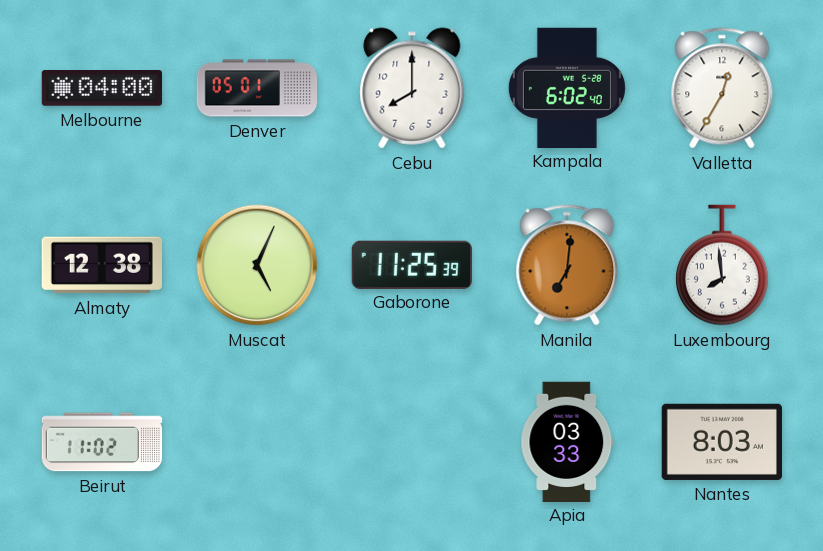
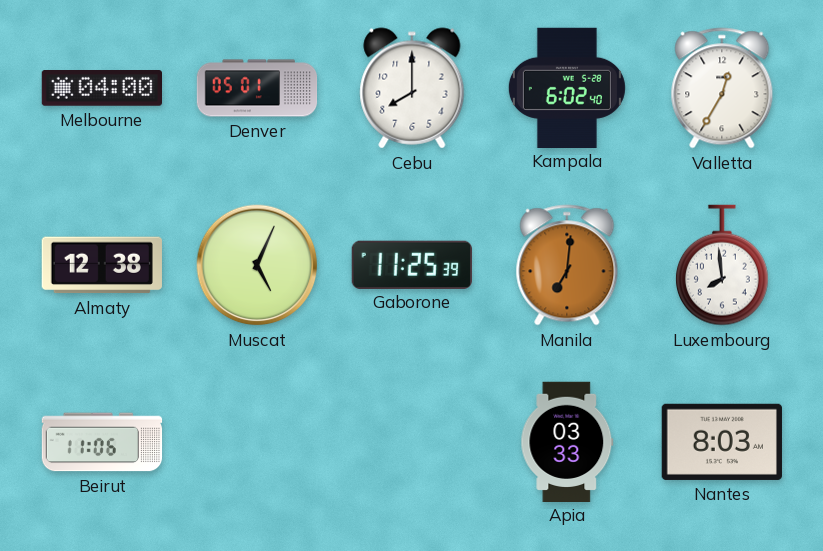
Beirut: 11:02 -> 11:06
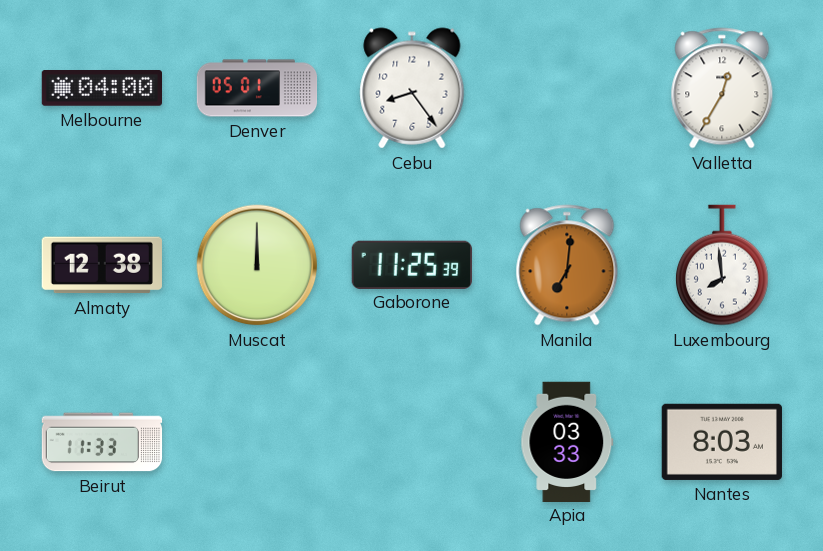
Cebu: 8:00 -> 8:24
Kampala: 6:02 -> none
Muscat: 5:04 -> 12:00
Beirut: 11:06 -> 11:33
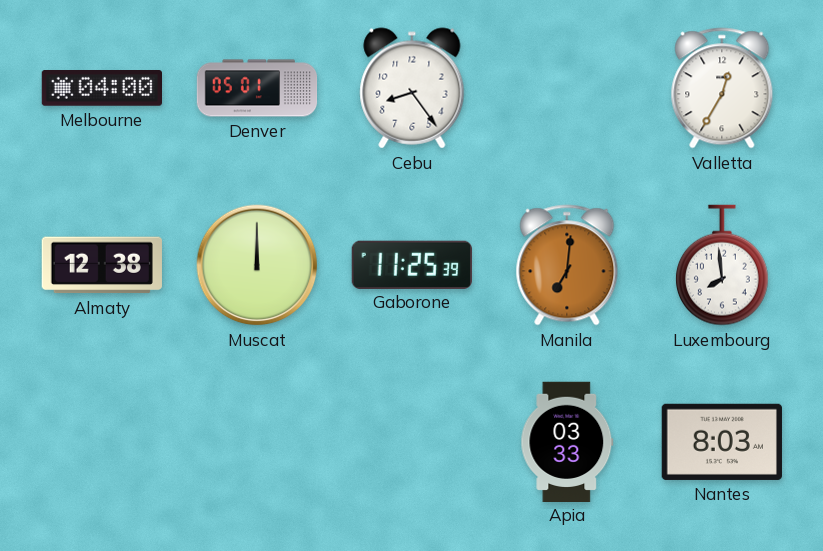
Beirut: 11:33 -> none
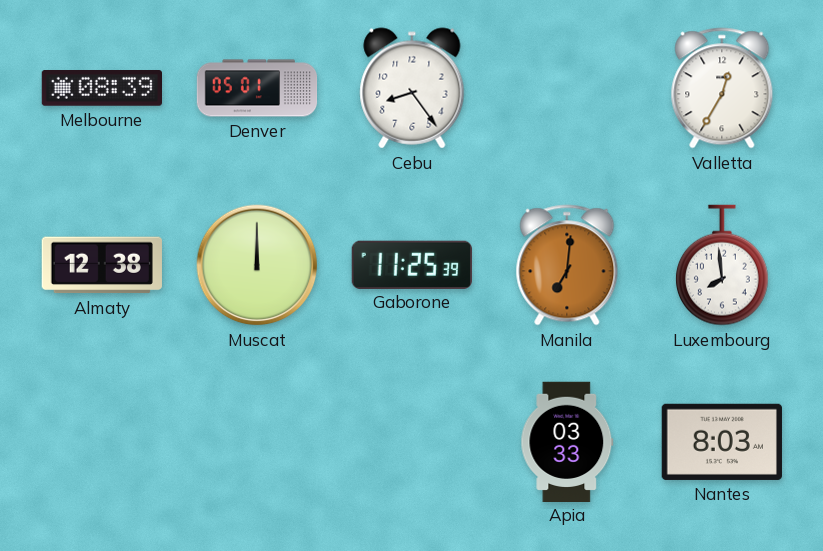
Melbourne: 04:00 -> 08:39
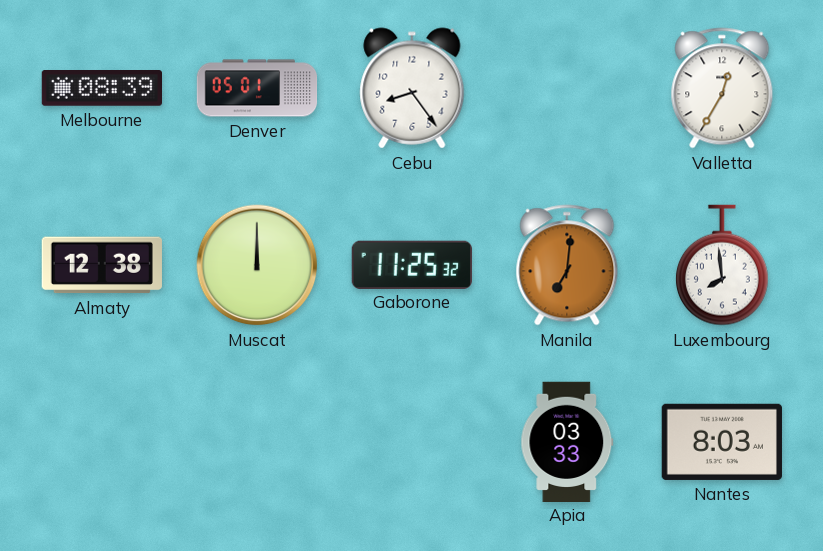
Gaborone: 11:25:39 -> 11:25:32
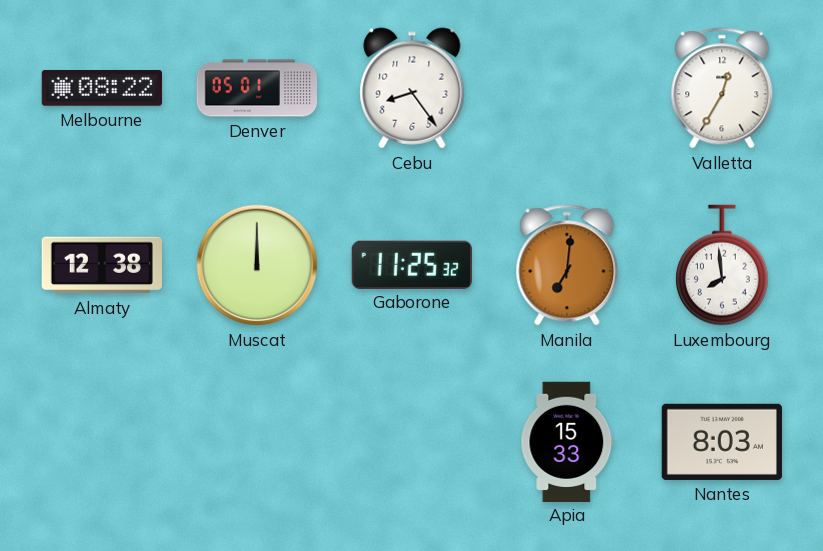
Melbourne: 08:39 -> 08:22
Apia: 03:33 -> 15:33
